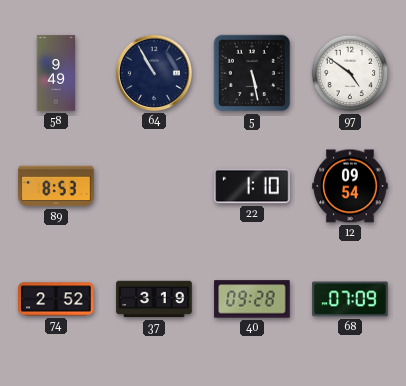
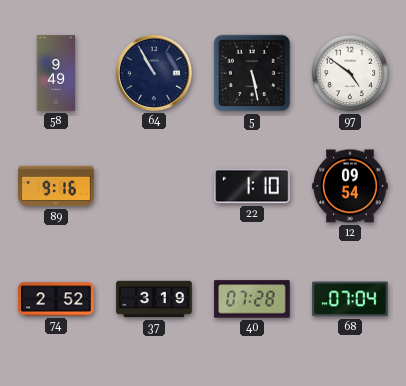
89: 8:53 -> 9:16
40: 09:28 -> 07:28
68: 07:09 -> 07:04
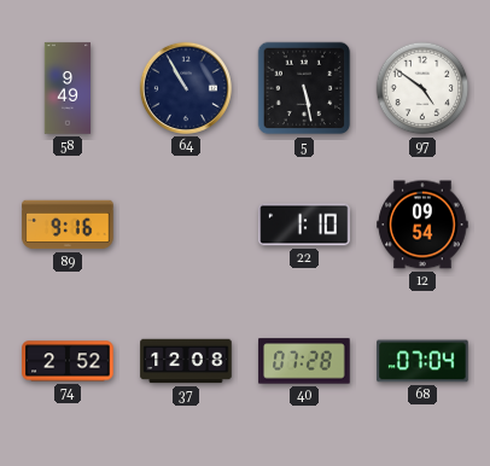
37: 3:19 -> 12:08
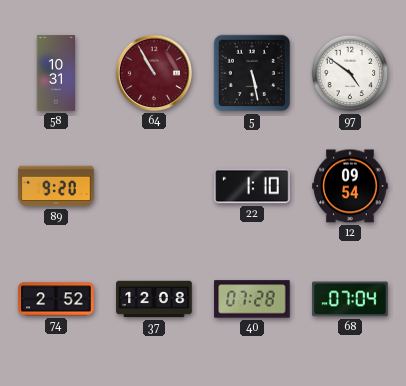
58: 9:49 -> 10:31
64 dial: navy -> burgundy
89: 9:16 -> 9:20
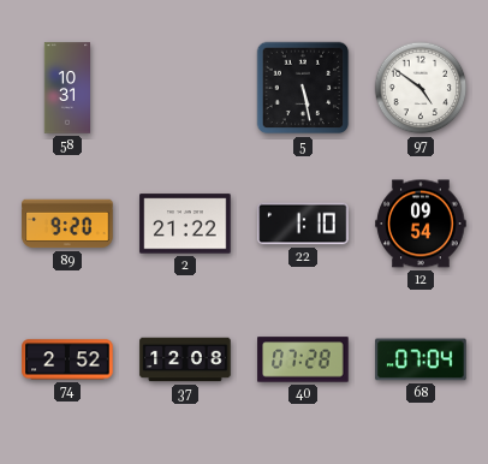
64: 10:55 -> none
2: none -> 21:22
